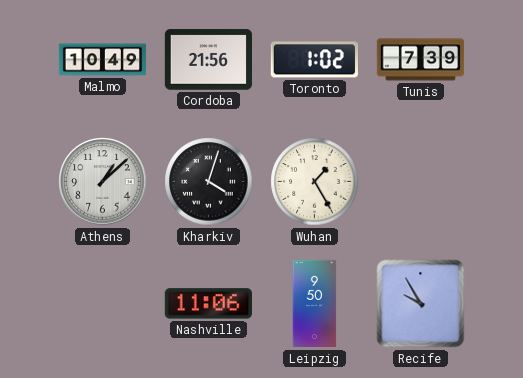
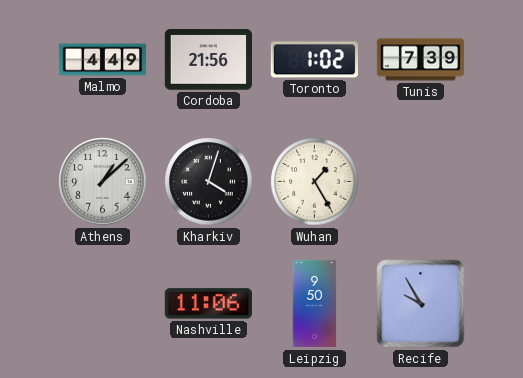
Malmo: 10:49 -> 4:49
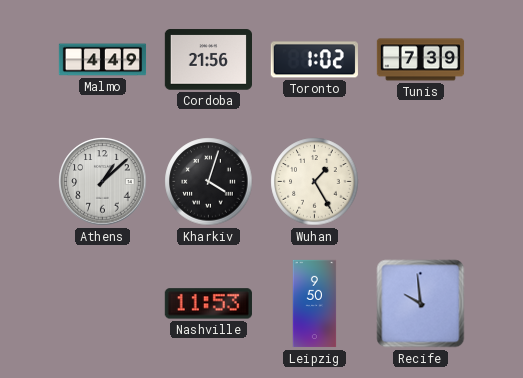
Nashville: 11:06 -> 11:53
Recife: 9:55 -> 9:59
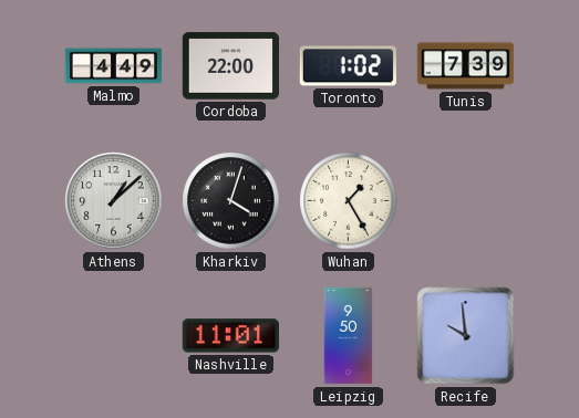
Cordoba: 21:56 -> 22:00
Nashville: 11:53 -> 11:01
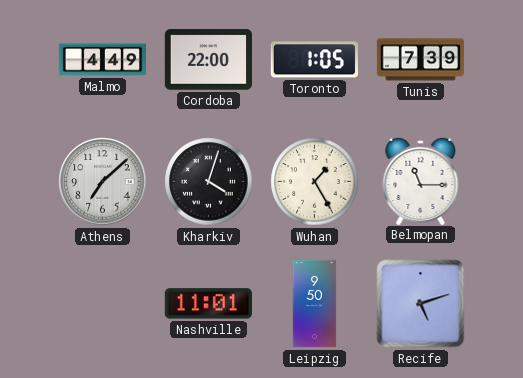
Toronto: 1:02 -> 1:05
Athens: 1:08 -> 7:08
Belmopan: none -> 11:15
Recife: 9:59 -> 5:12
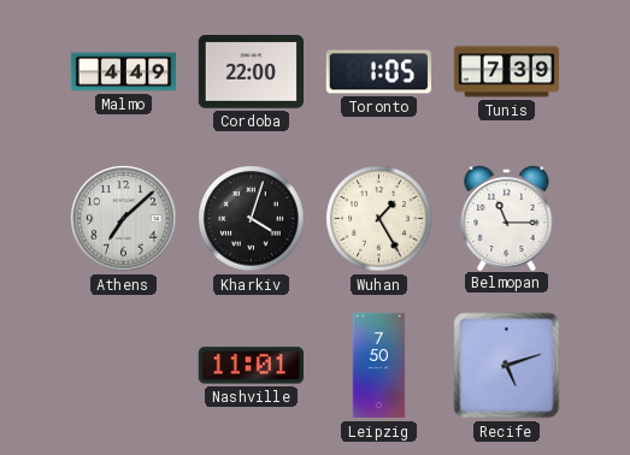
Leipzig: 9:50 -> 7:50
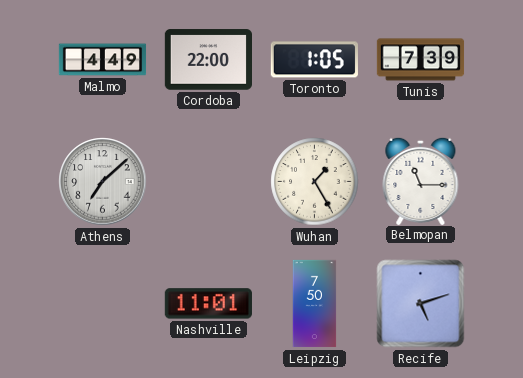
Kharkiv: 4:03 -> none
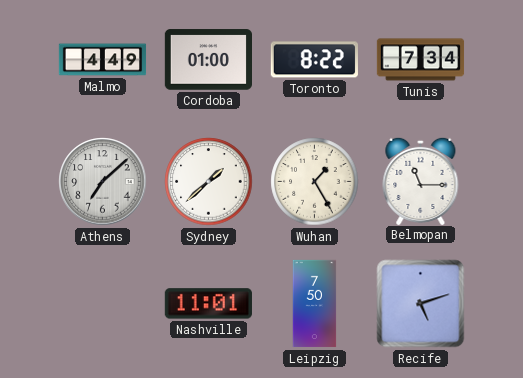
Cordoba: 22:00 -> 01:00
Toronto: 1:05 -> 8:22
Tunis: 7:39 -> 7:34
Sydney: none -> 1:38
